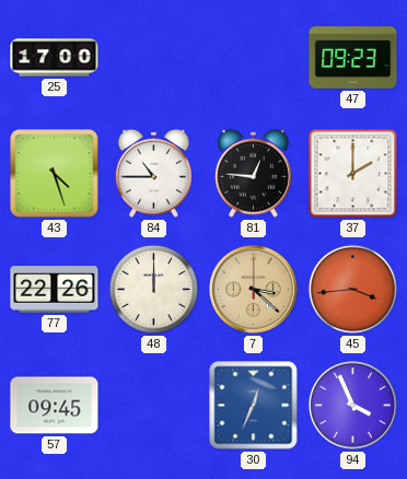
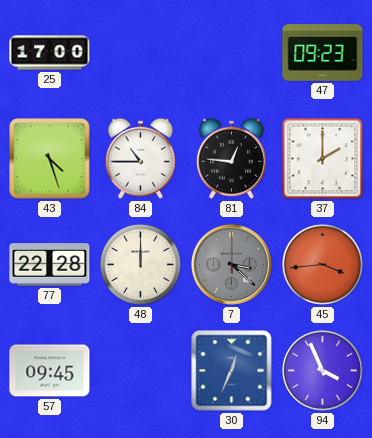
77: 22:26 -> 22:28
7 dial: champagne -> grey
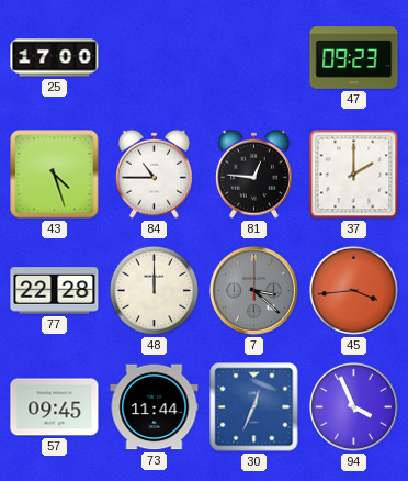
73: none -> 11:44
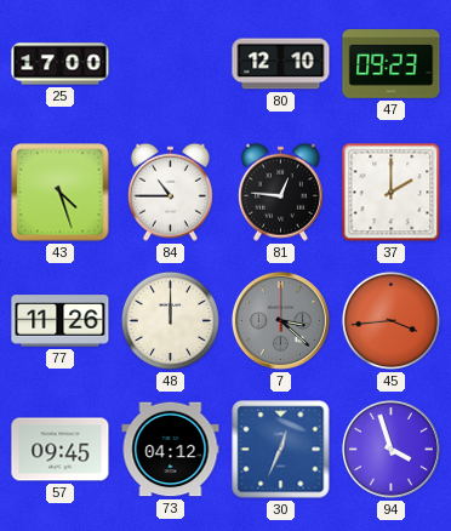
80: none -> 12:10
77: 22:28 -> 11:26
73: 11:44 -> 04:12
94: 3:56 -> 3:57
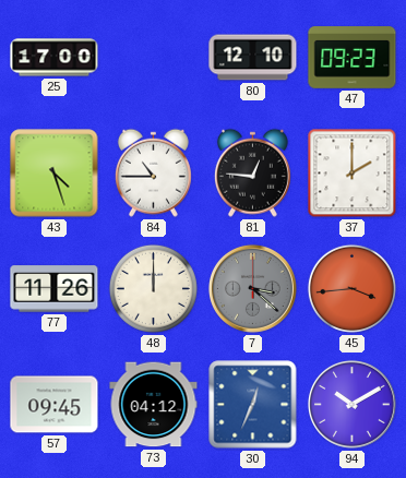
94: 3:57 -> 10:10
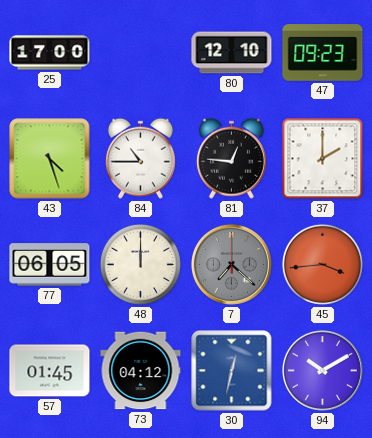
77: 11:26 -> 06:05
7: 3:22 -> 7:22
57: 09:45 -> 01:45
30: 12:34 -> 12:32
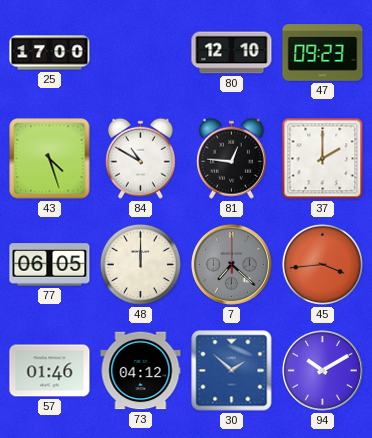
84: 10:45 -> 10:50
57: 01:45 -> 01:46
30: 12:32 -> 1:52
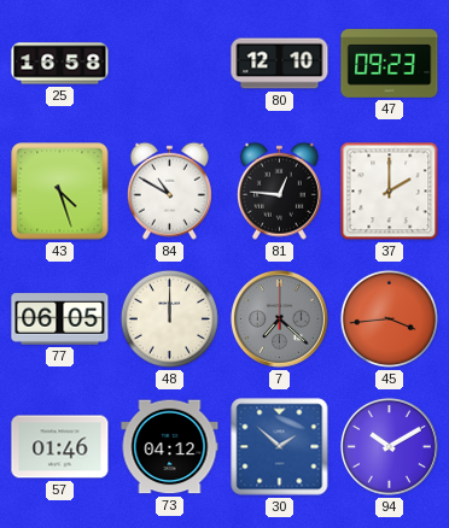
25: 17:00 -> 16:58
